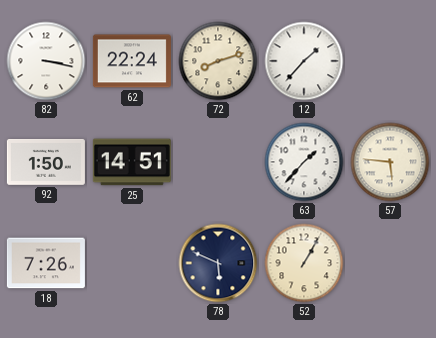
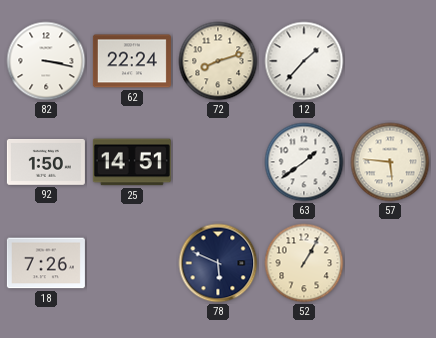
63: 1:37 -> 1:39
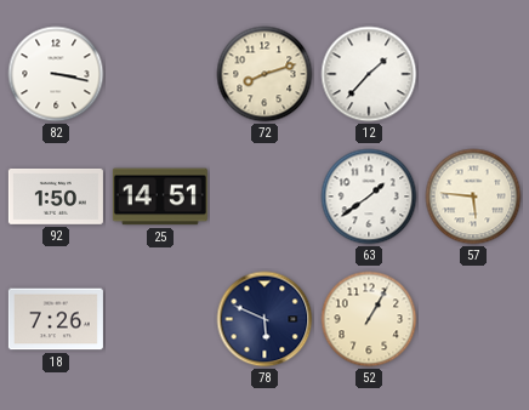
62: 22:24 -> none
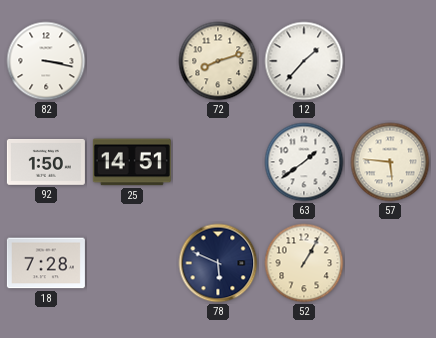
18: 7:26 -> 7:28
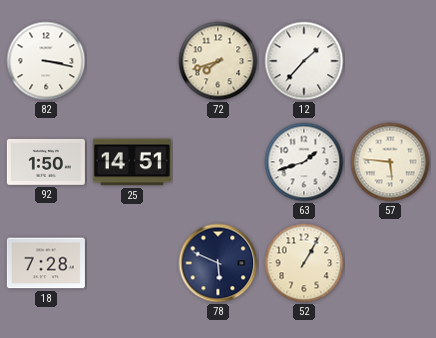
72: 8:12 -> 7:42
63: 1:39 -> 1:42
